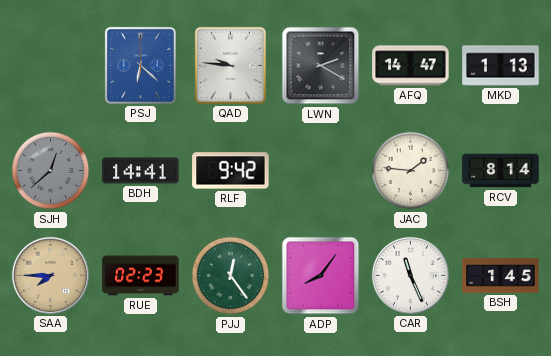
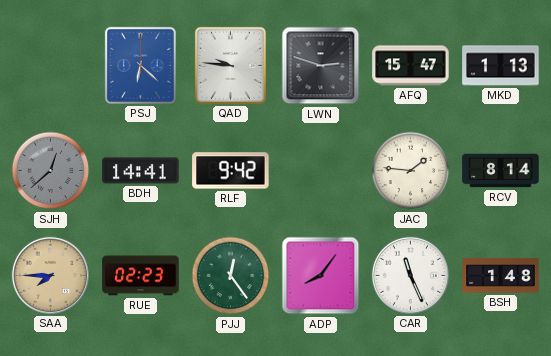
LWN: 2:20 -> 2:48
AFQ: 14:47 -> 15:47
BSH: 1:45 -> 1:48
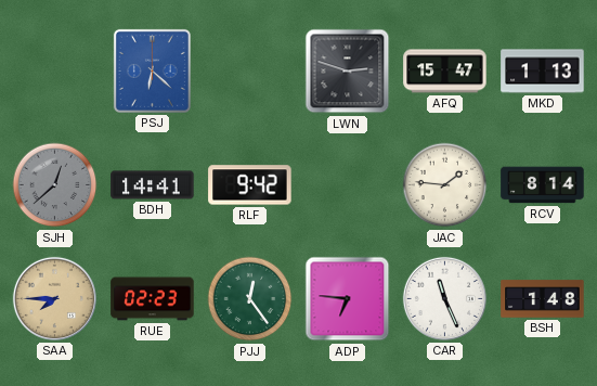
QAD: 9:46 -> none
ADP: 8:06 -> 6:46
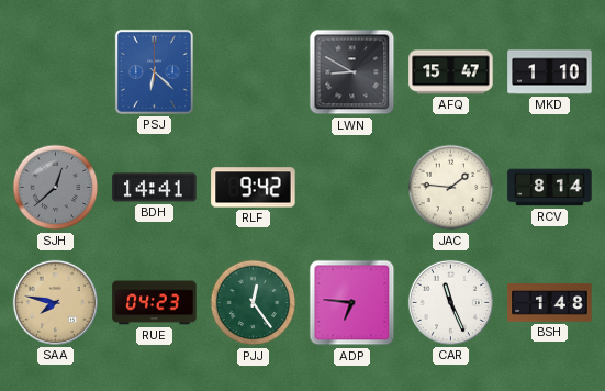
LWN: 2:48 -> 8:50
MKD: 1:13 -> 1:10
SAA: 7:45 -> 7:47
RUE: 02:23 -> 04:23
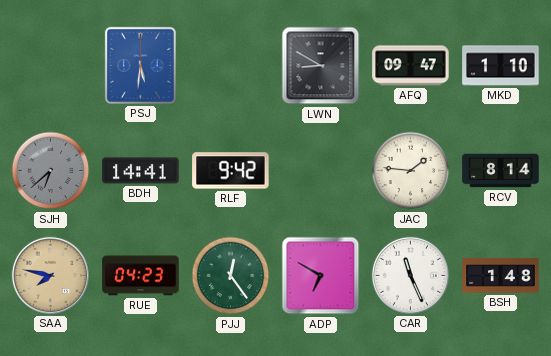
PSJ: 6:22 -> 5:31
AFQ: 15:47 -> 09:47
SJH: 12:38 -> 6:38
ADP: 6:46 -> 6:50
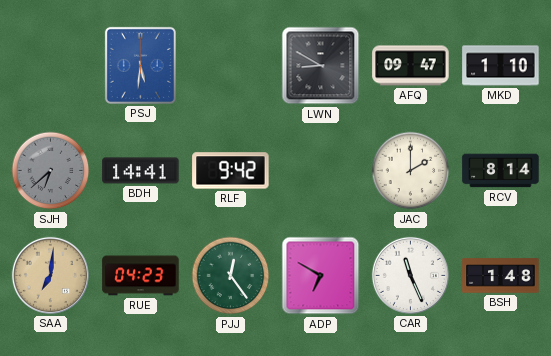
JAC: 1:46 -> 2:00
SAA: 7:47 -> 7:01
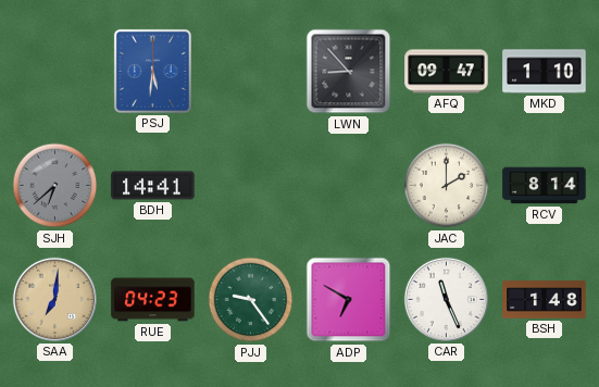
LWN: 8:50 -> 8:53
RLF: 9:42 -> none
PJJ: 12:24 -> 9:24
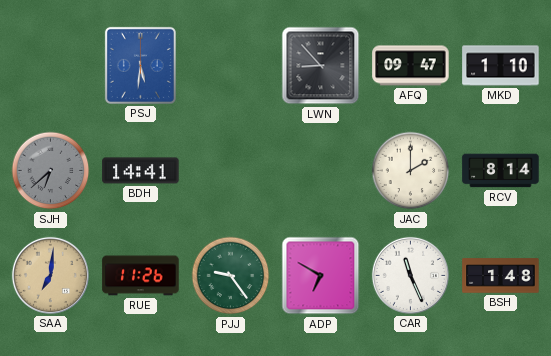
RUE: 04:23 -> 11:26
